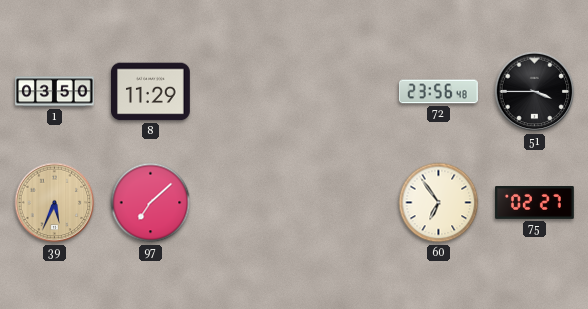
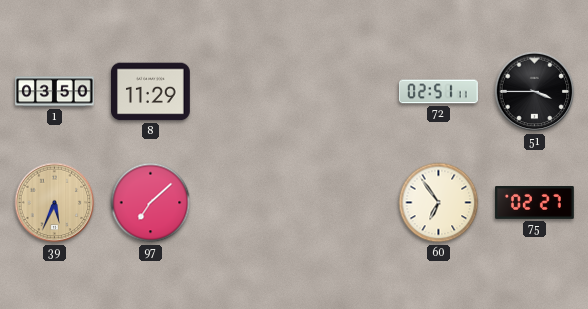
72: 23:56 -> 02:51
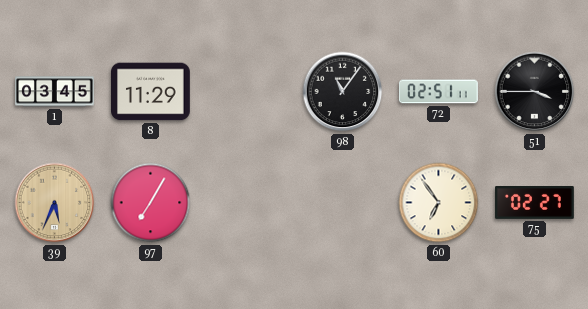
1: 03:50 -> 03:45
98: none -> 11:06
97: 7:08 -> 7:05
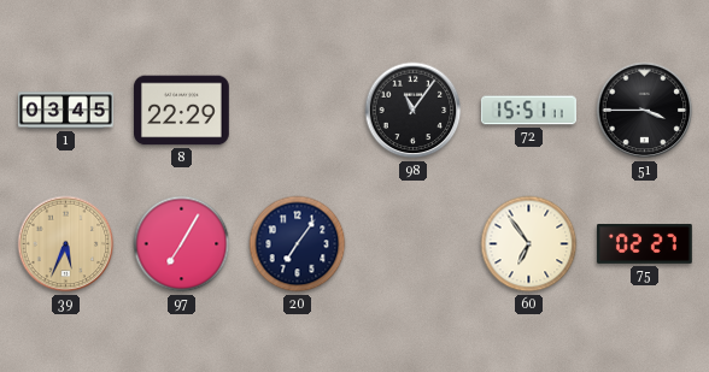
8: 11:29 -> 22:29
72: 02:51 -> 15:51
20: none -> 7:06
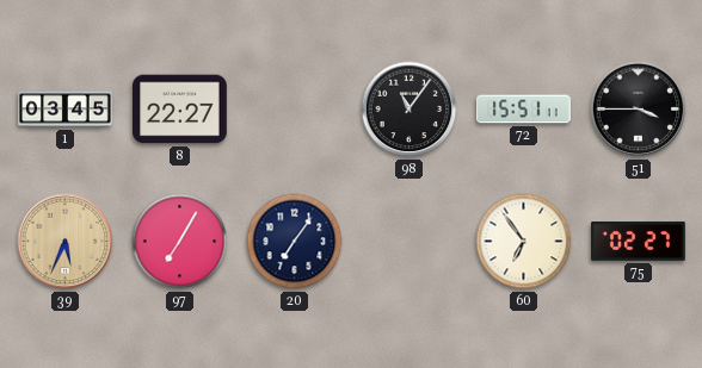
8: 22:29 -> 22:27
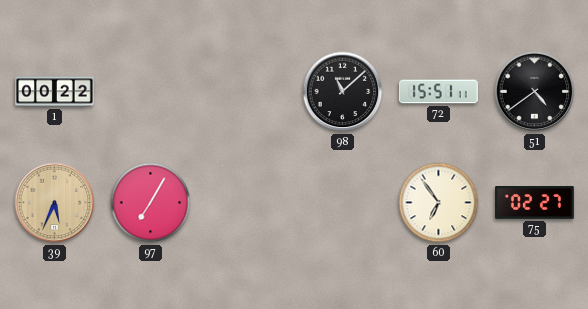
1: 03:45 -> 00:22
8: 22:27 -> none
98: 11:06 -> 11:08
51: 3:45 -> 4:39
20: 7:06 -> none
